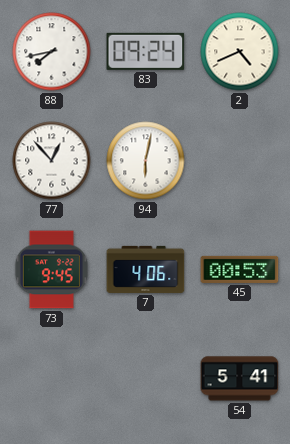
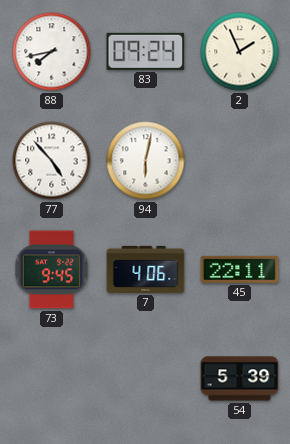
2: 4:41 -> 1:56
77: 12:53 -> 4:53
45: 00:53 -> 22:11
54: 5:41 -> 5:39
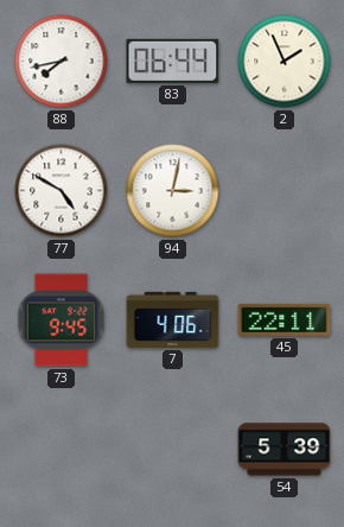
83: 09:24 -> 06:44
77: 4:53 -> 4:50
94: 6:02 -> 3:02
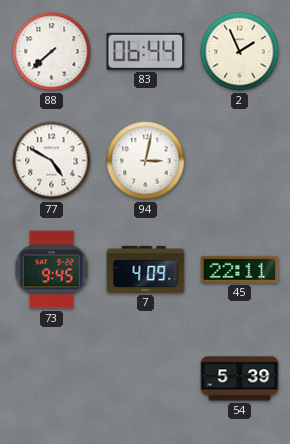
88: 7:43 -> 7:38
7: 4:06 -> 4:09
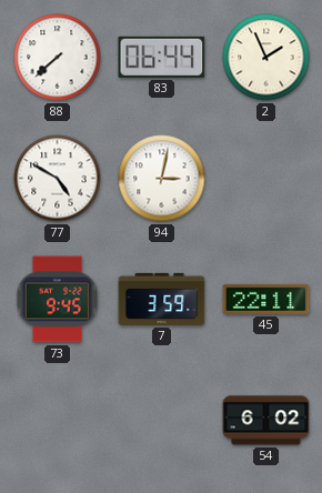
7: 4:09 -> 3:59
54: 5:39 -> 6:02
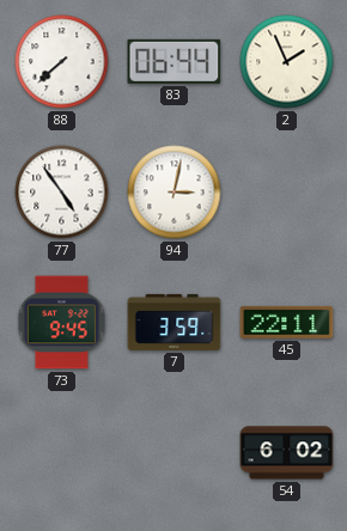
77: 4:50 -> 4:54
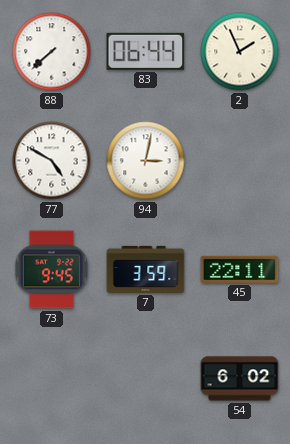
77: 4:54 -> 4:50
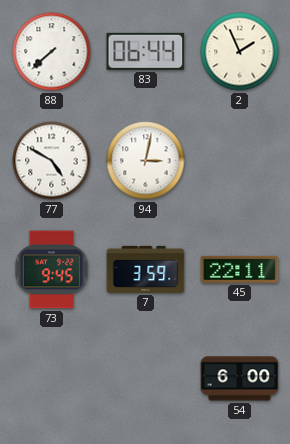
54: 6:02 -> 6:00
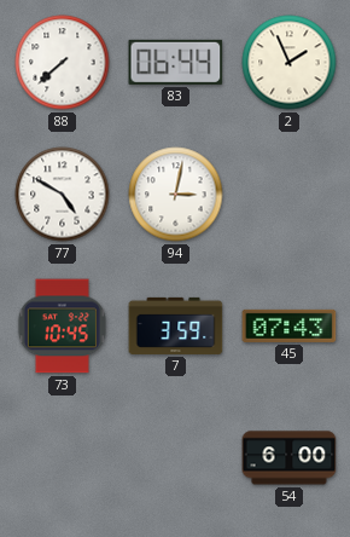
73: 9:45 -> 10:45
45: 22:11 -> 07:43
